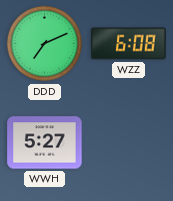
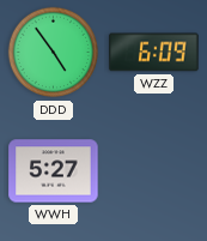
DDD: 7:11 -> 4:54
WZZ: 6:08 -> 6:09
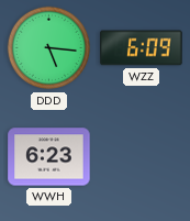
DDD: 4:54 -> 5:16
WWH: 5:27 -> 6:23
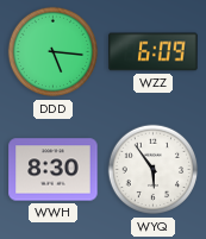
WWH: 6:23 -> 8:30
WYQ: none -> 5:54
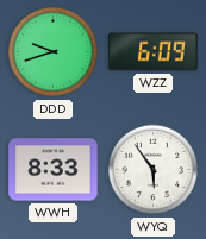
DDD: 5:16 -> 9:42
WWH: 8:30 -> 8:33
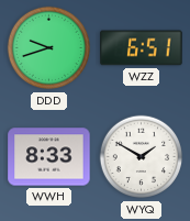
WZZ: 6:09 -> 6:51
WYQ: 5:54 -> 1:50
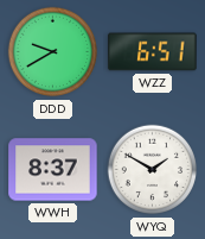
DDD: 9:42 -> 9:40
WWH: 8:33 -> 8:37
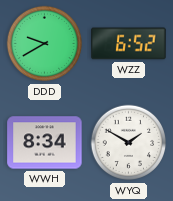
WZZ: 6:51 -> 6:52
WWH: 8:37 -> 8:34
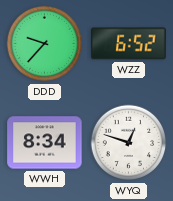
DDD: 9:40 -> 9:37
WYQ: 1:50 -> 12:48
